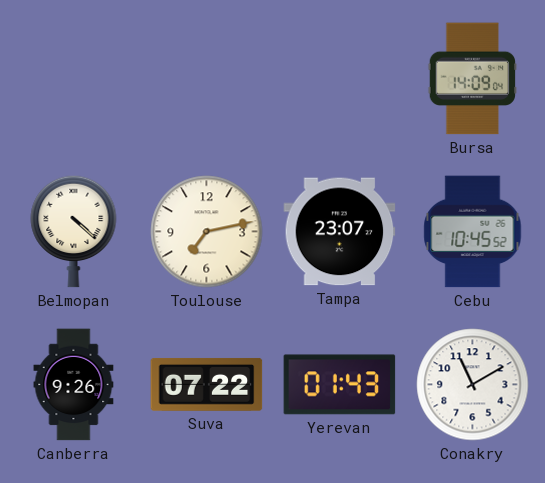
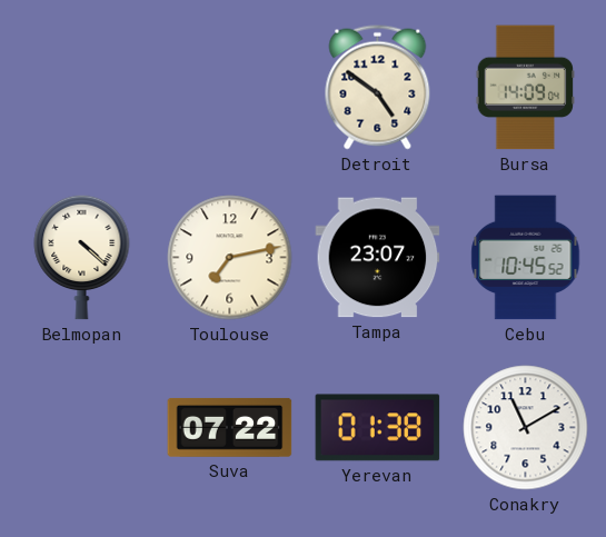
Detroit: none -> 4:51
Canberra: 9:26 -> none
Yerevan: 01:43 -> 01:38
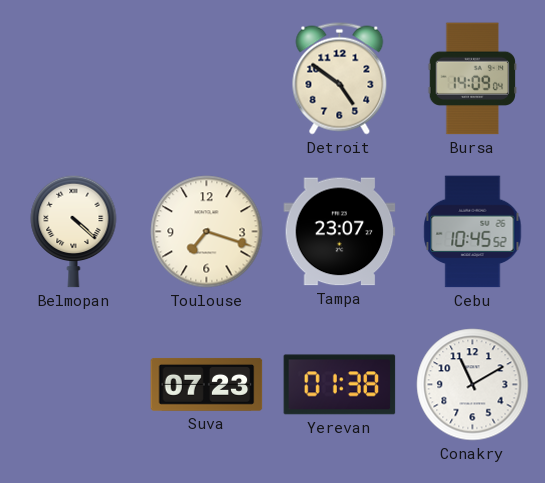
Toulouse: 7:13 -> 7:18
Suva: 07:22 -> 07:23
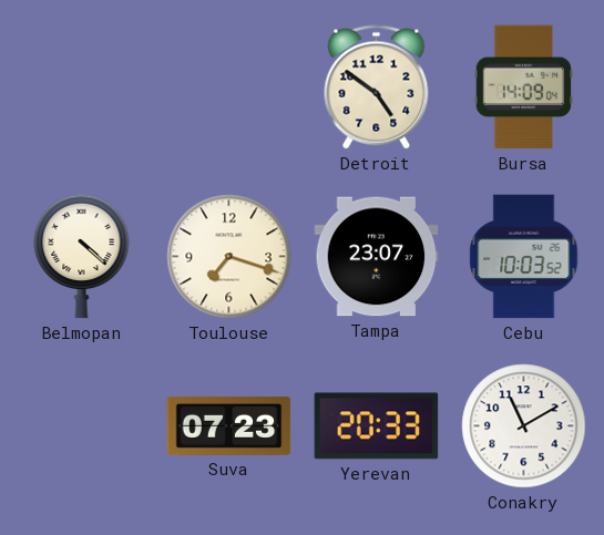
Cebu: 10:45 -> 10:03
Yerevan: 01:38 -> 20:33
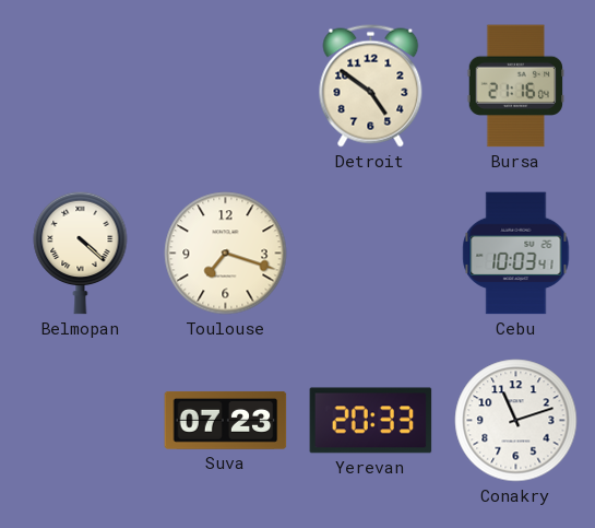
Bursa: 14:09 -> 21:16
Tampa: 23:07 -> none
Cebu: 10:03:52 -> 10:03:41
Conakry: 11:10 -> 11:12
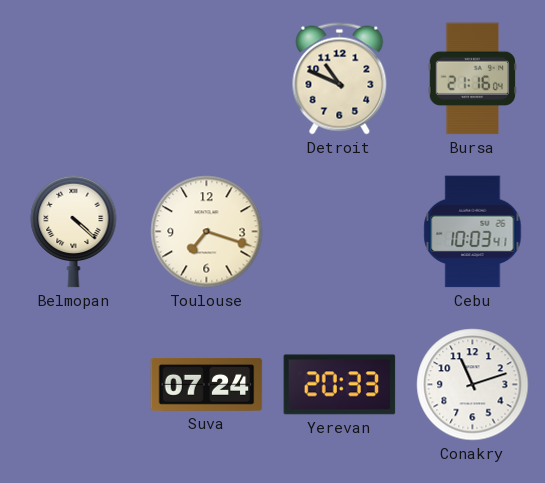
Detroit: 4:51 -> 10:49
Suva: 07:23 -> 07:24
